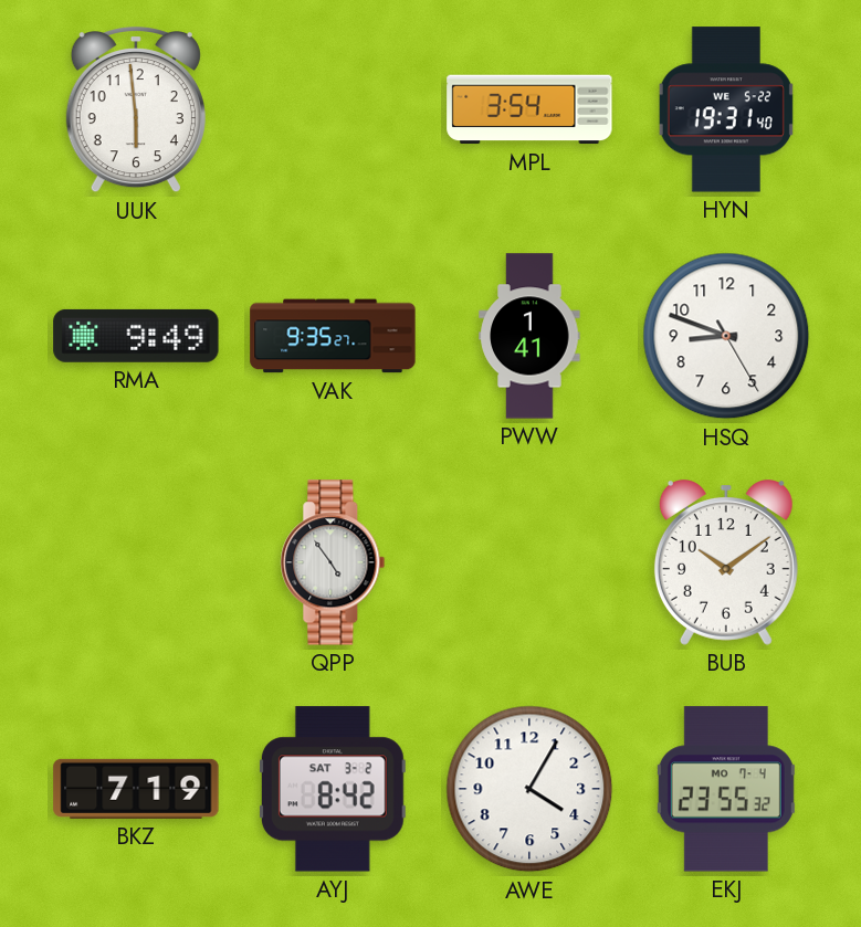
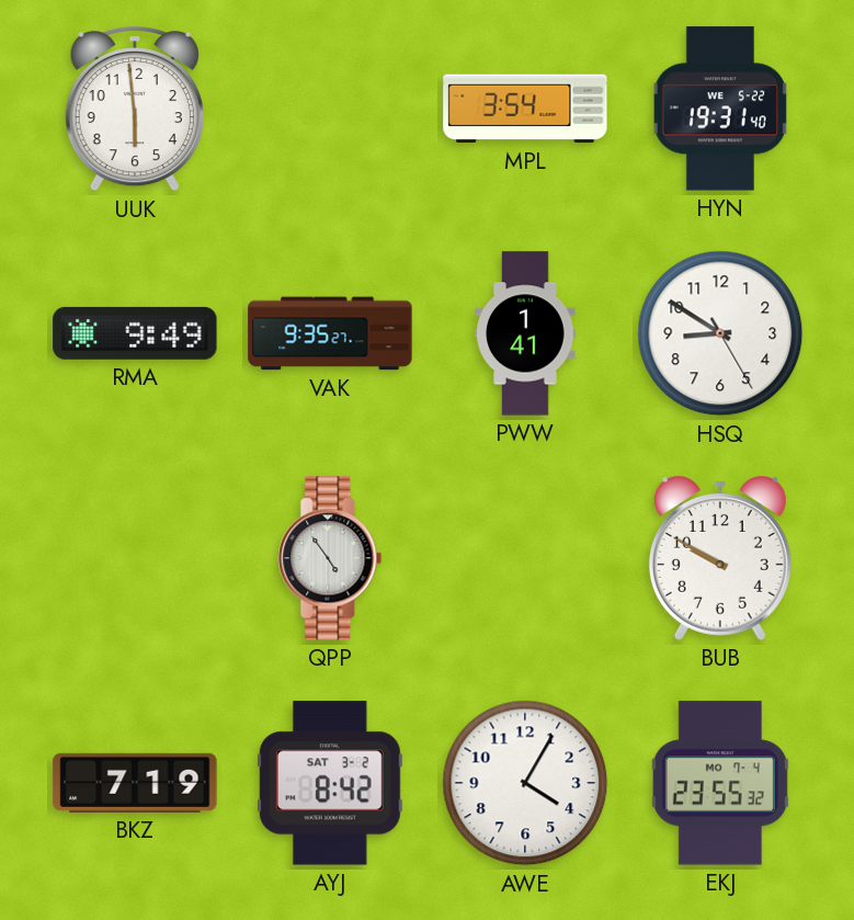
HSQ: 8:48 -> 8:50
BUB: 10:09 -> 9:50
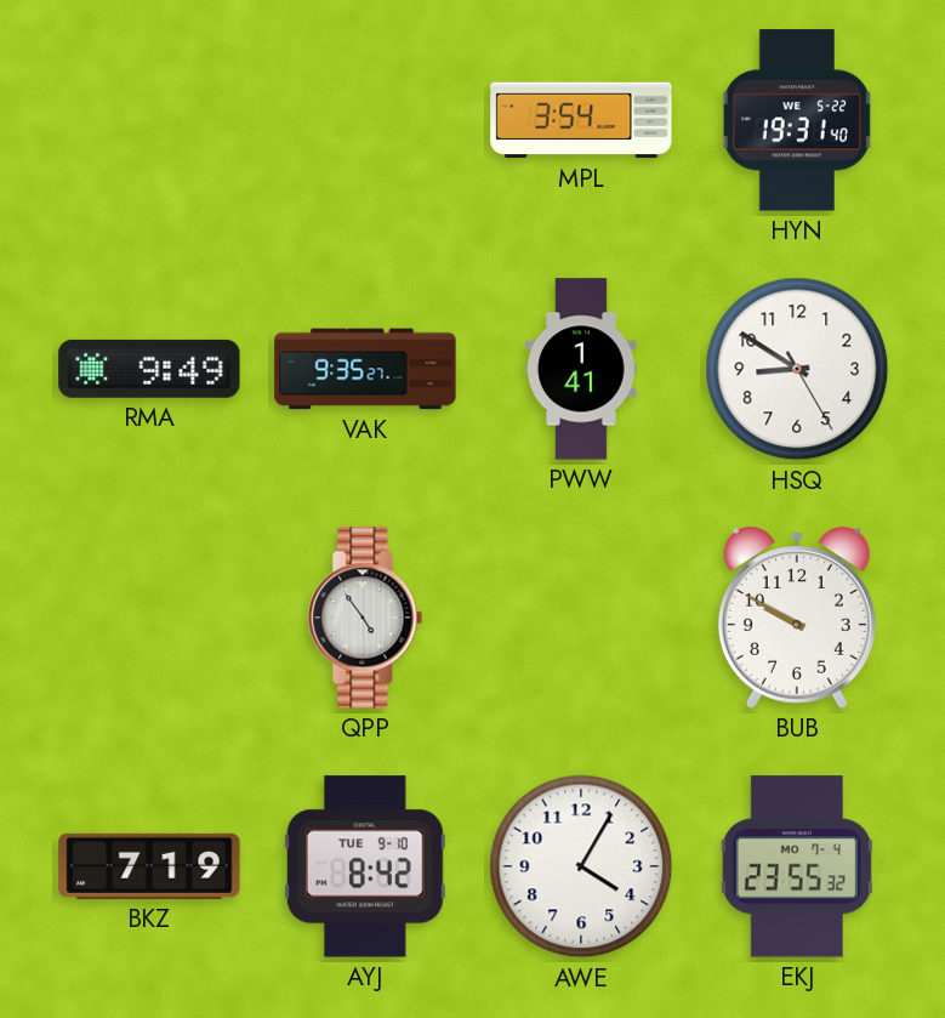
UUK: 5:59 -> none
AYJ date: SAT 3-2 -> TUE 9-10
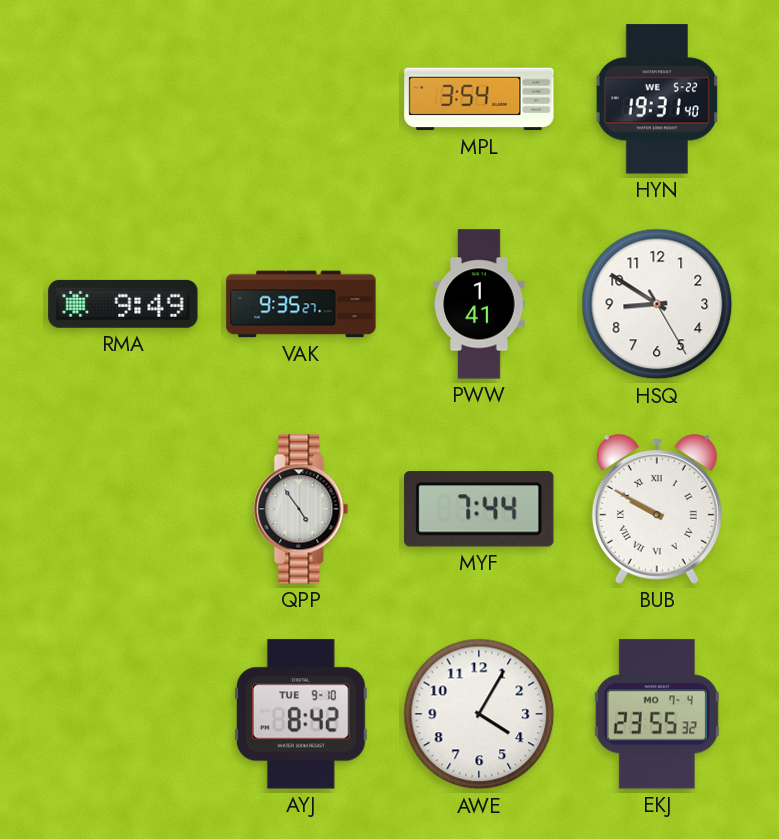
MYF: none -> 7:44
BUB numerals: Arabic -> Roman
BKZ: 7:19 -> none
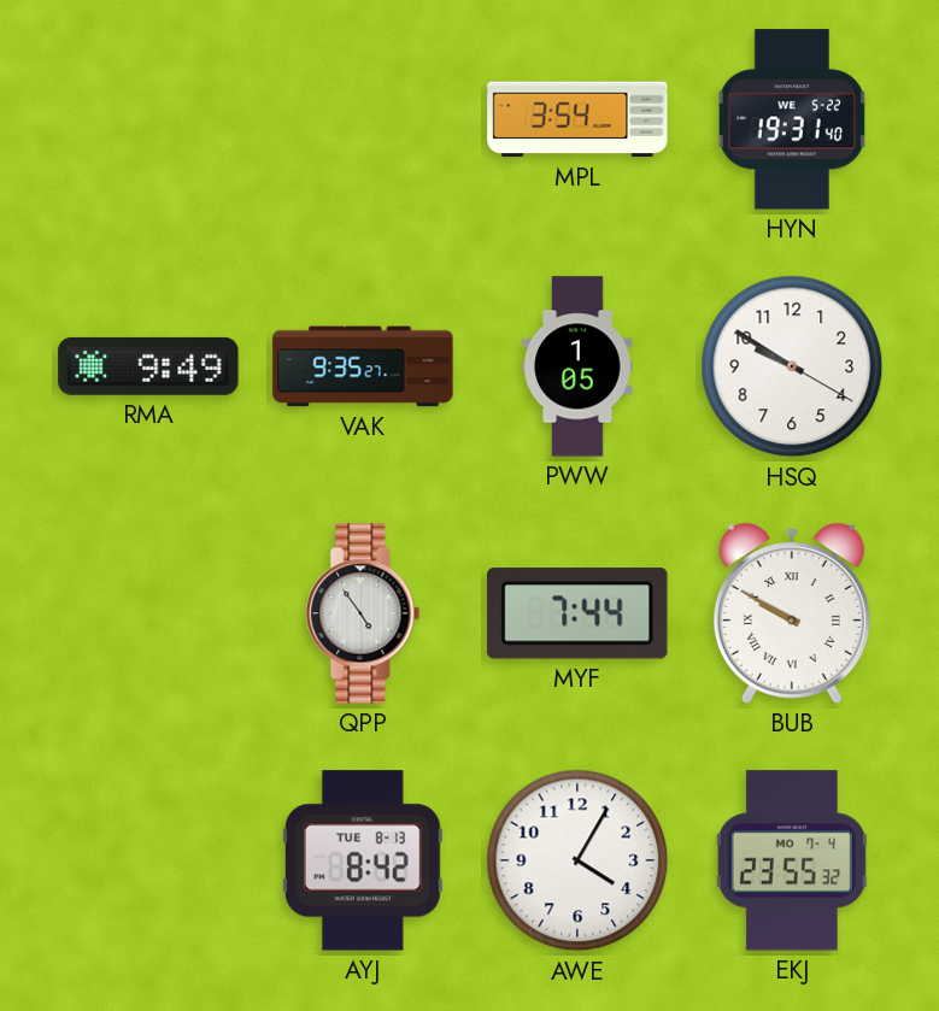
PWW: 1:41 -> 1:05
HSQ: 8:50 -> 9:50
AYJ date: TUE 9-10 -> TUE 8-13
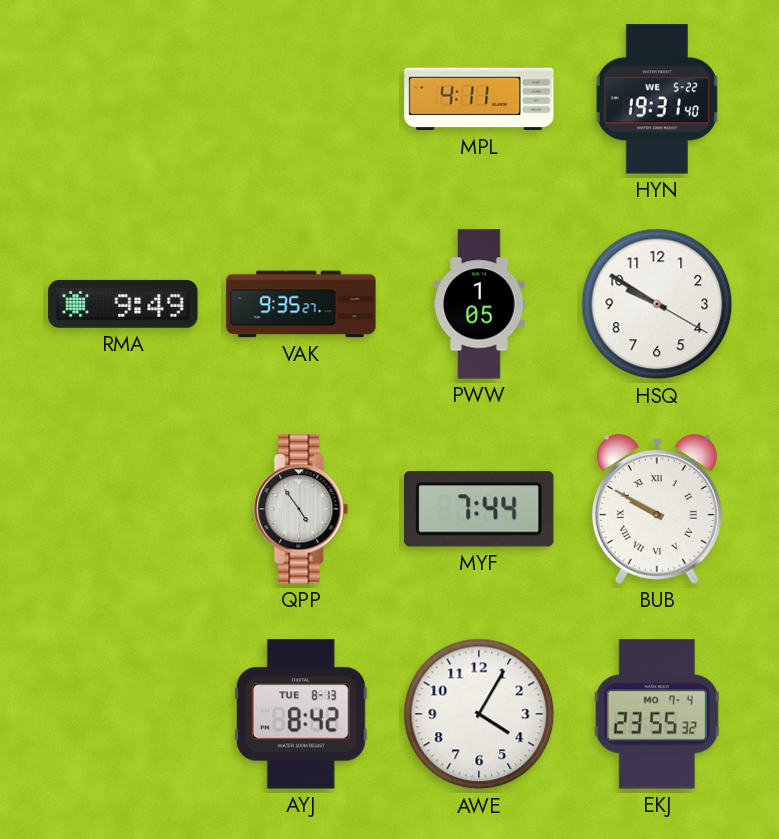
MPL: 3:54 -> 4:11
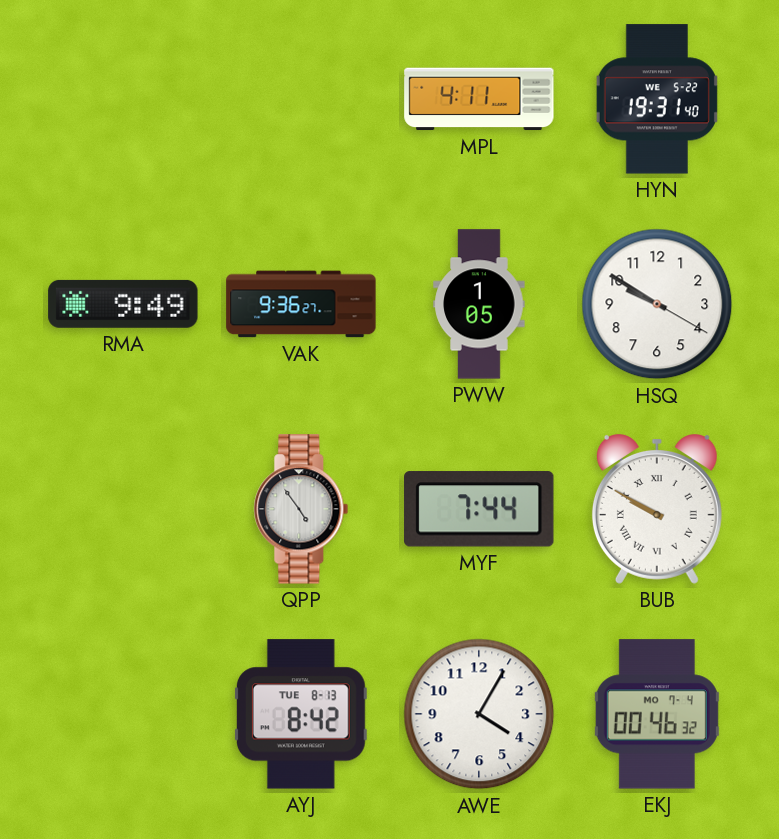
VAK: 9:35 -> 9:36
EKJ: 23:55 -> 00:46
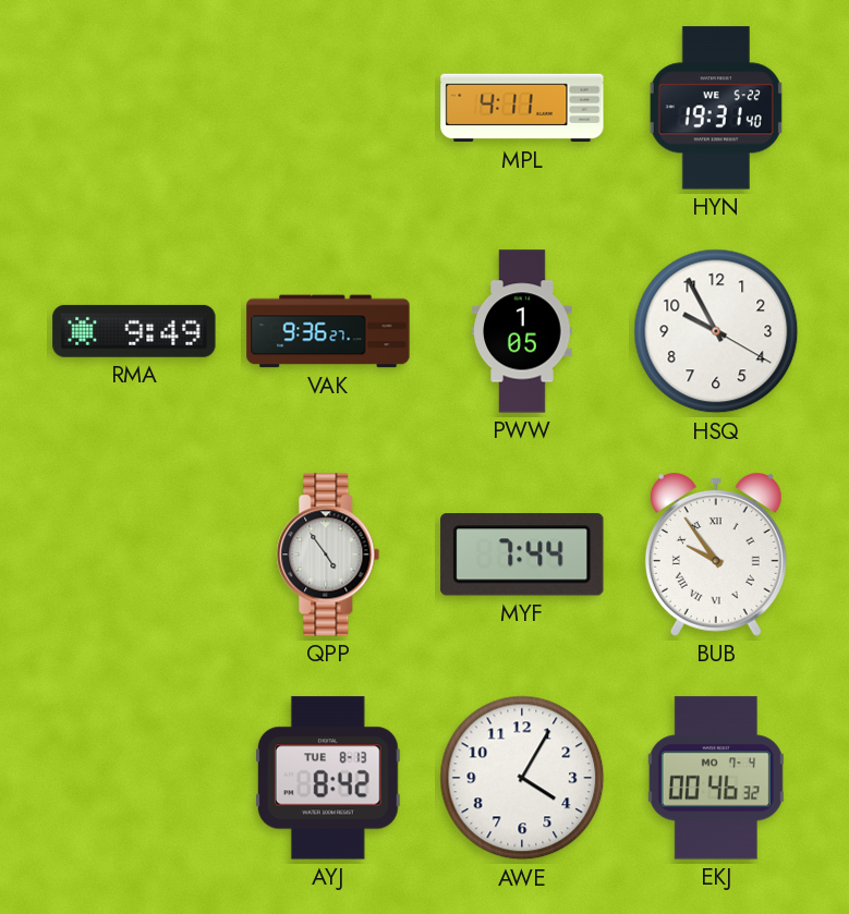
HSQ: 9:50 -> 9:55
BUB: 9:50 -> 9:54
